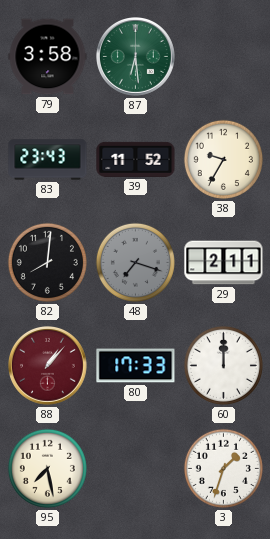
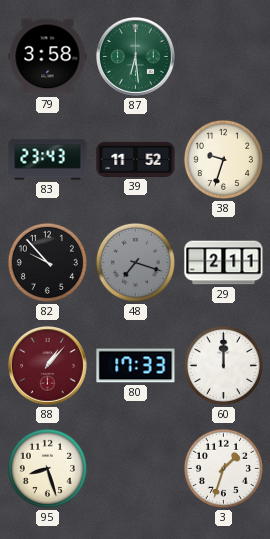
38: 9:35 -> 9:33
82: 8:01 -> 9:53
95: 7:28 -> 8:27
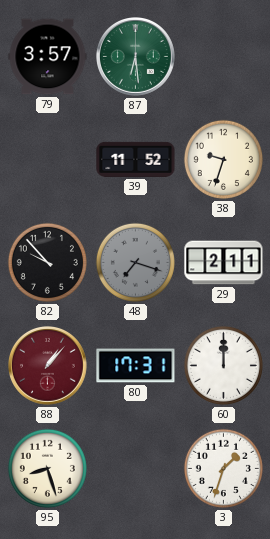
79: 3:58 -> 3:57
83: 23:43 -> none
80: 17:33 -> 17:31
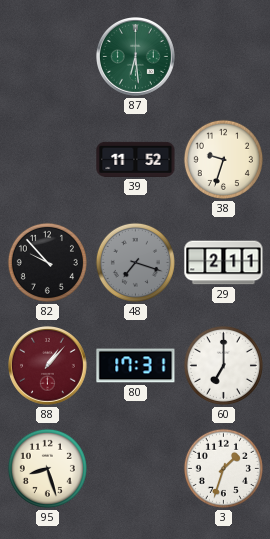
79: 3:57 -> none
60: 12:00 -> 7:00
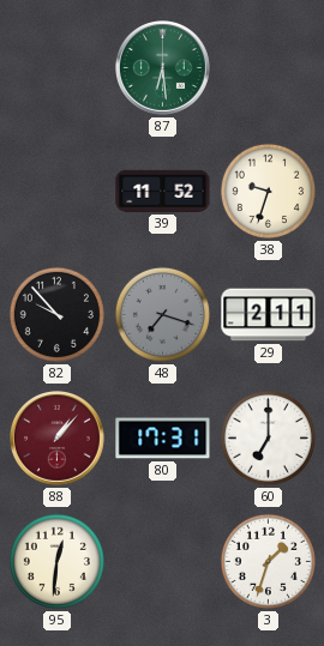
95: 8:27 -> 12:31
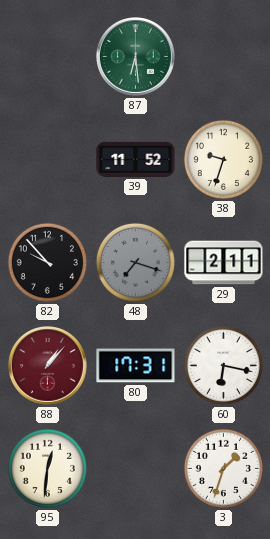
60: 7:00 -> 6:17
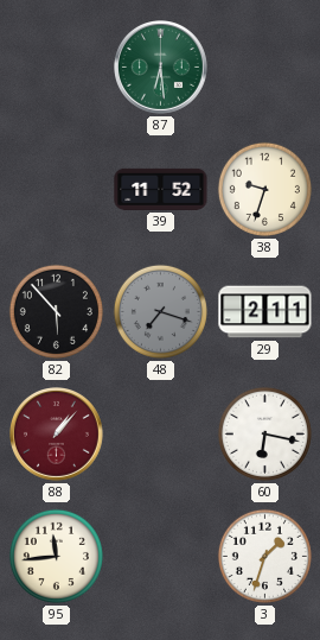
82: 9:53 -> 5:53
80: 17:31 -> none
95: 12:31 -> 11:44
